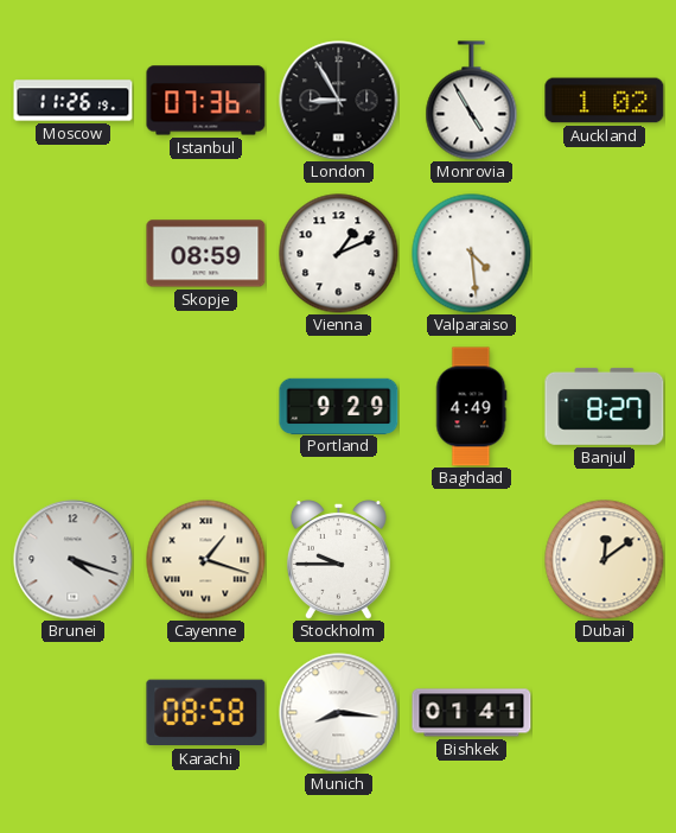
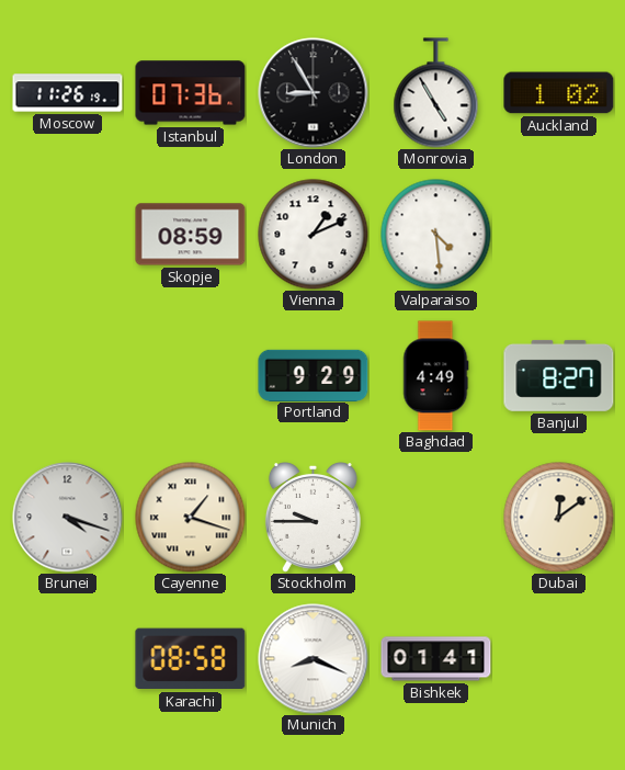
Munich: 8:16 -> 8:19
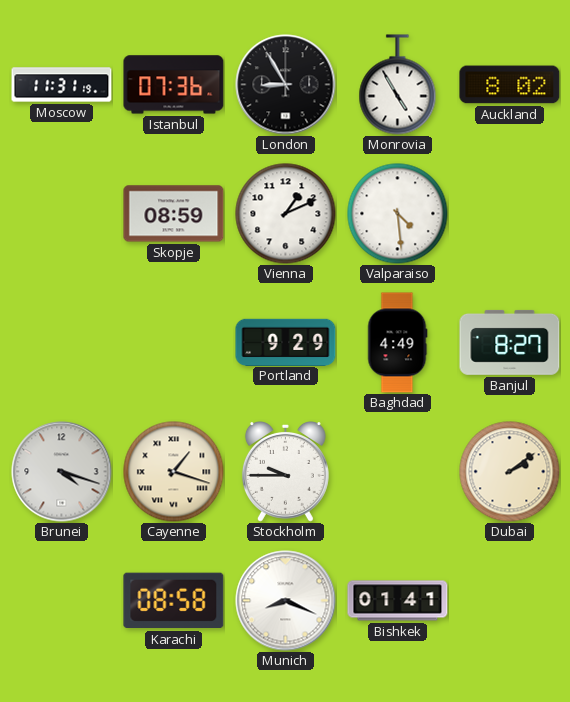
Moscow: 11:26 -> 11:31
Auckland: 1:02 -> 8:02
Dubai: 12:09 -> 2:09
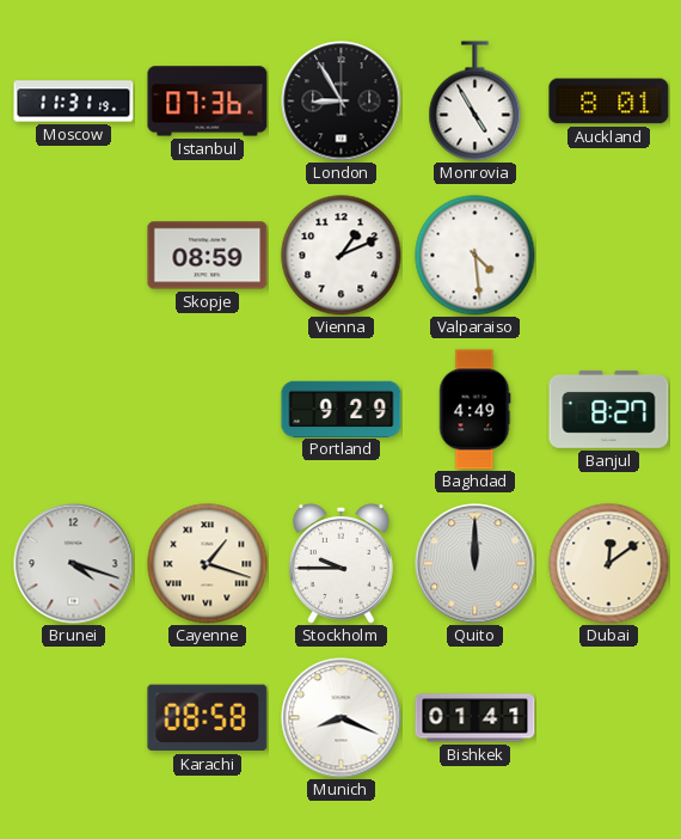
Auckland: 8:02 -> 8:01
Quito: none -> 12:00
Dubai: 2:09 -> 12:09
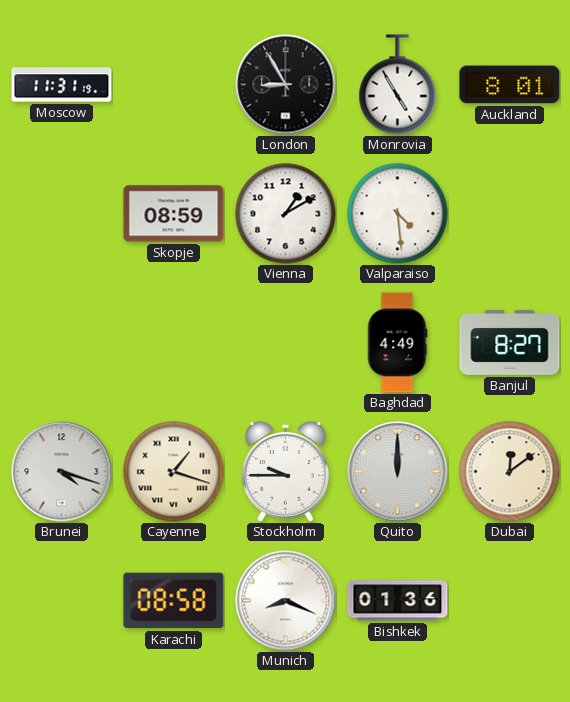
Istanbul: 07:36 -> none
Vienna: 1:11 -> 1:10
Portland: 9:29 -> none
Bishkek: 01:41 -> 01:36
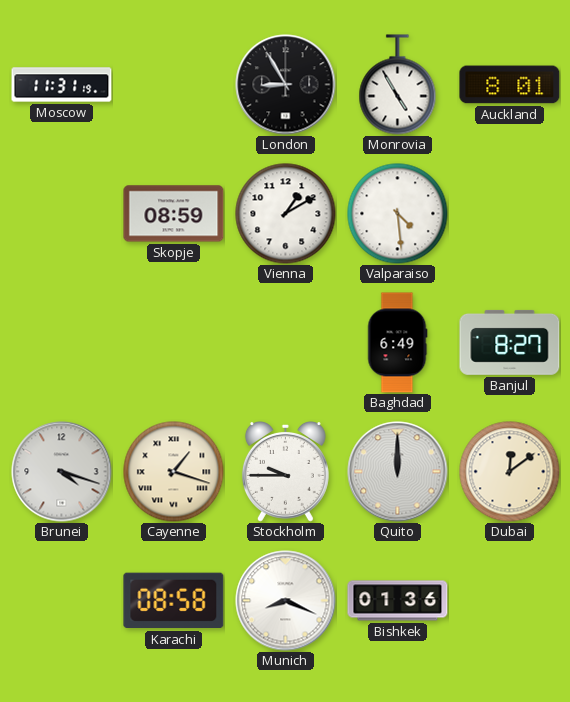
Baghdad: 4:49 -> 6:49
